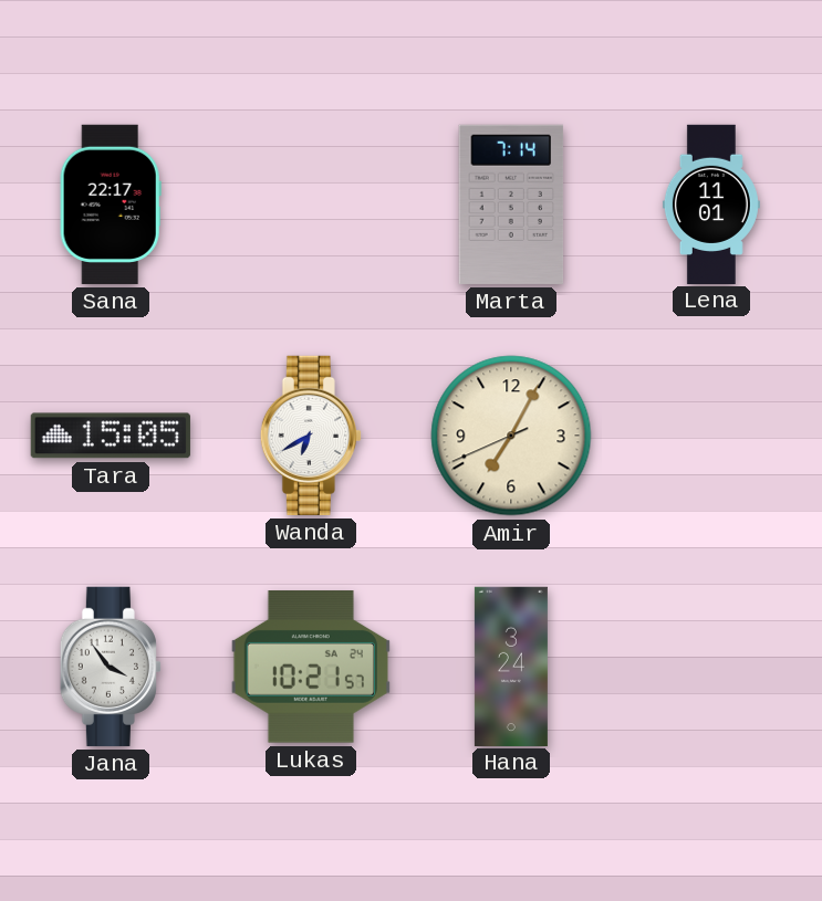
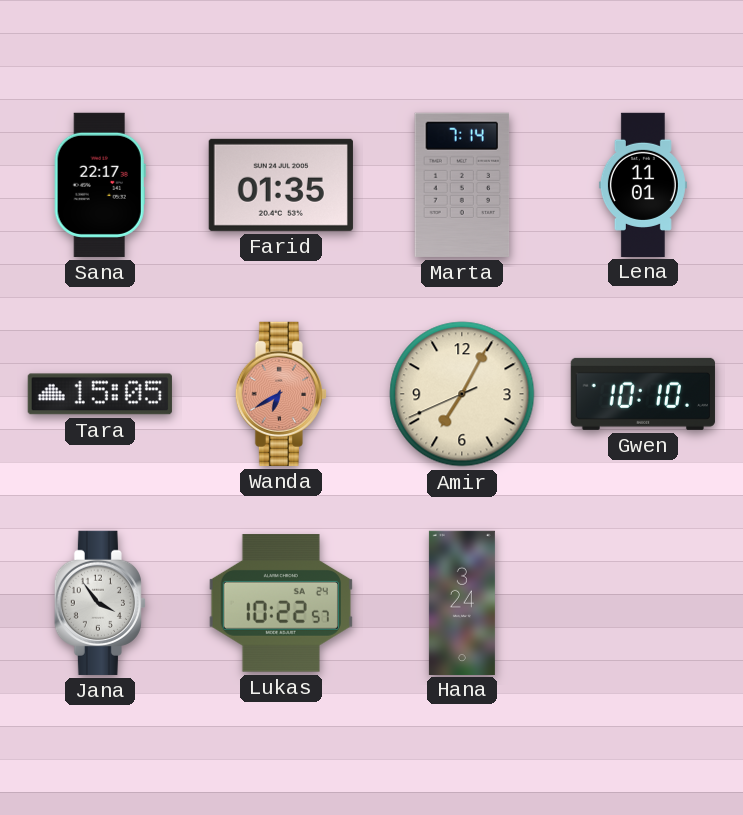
Farid: none -> 01:35
Wanda dial: white -> salmon
Gwen: none -> 10:10
Lukas: 10:21 -> 10:22
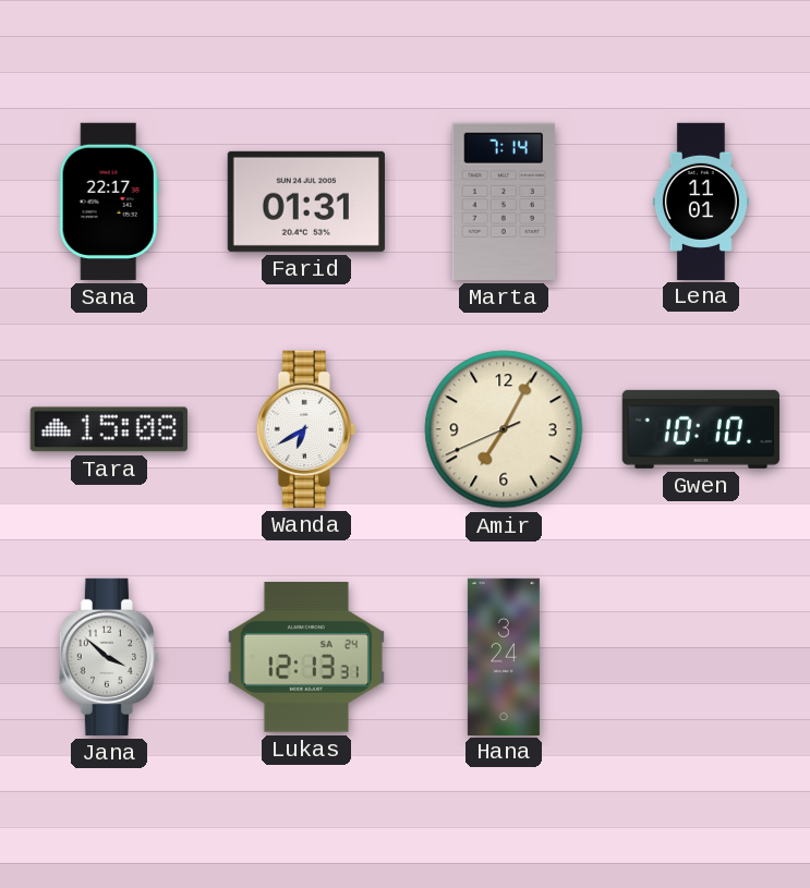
Farid: 01:35 -> 01:31
Tara: 15:05 -> 15:08
Wanda dial: salmon -> white
Jana: 3:54 -> 3:52
Lukas: 10:22 -> 12:13
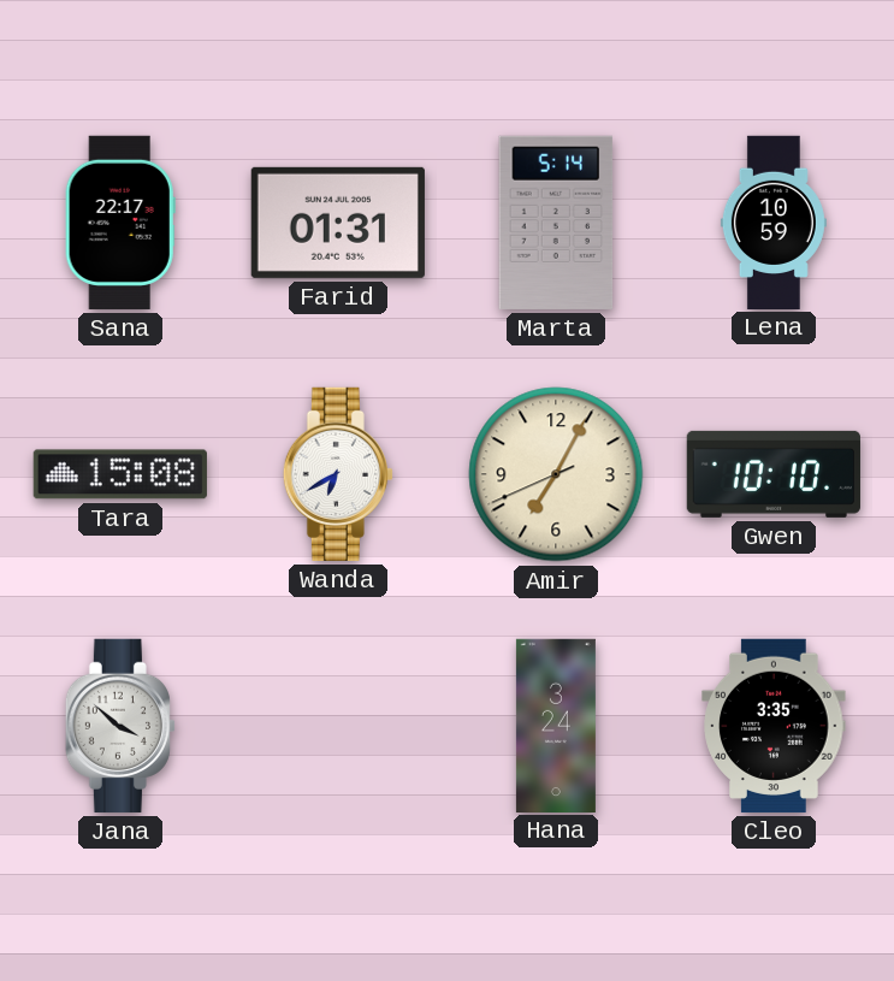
Marta: 7:14 -> 5:14
Lena: 11:01 -> 10:59
Lukas: 12:13 -> none
Cleo: none -> 3:35
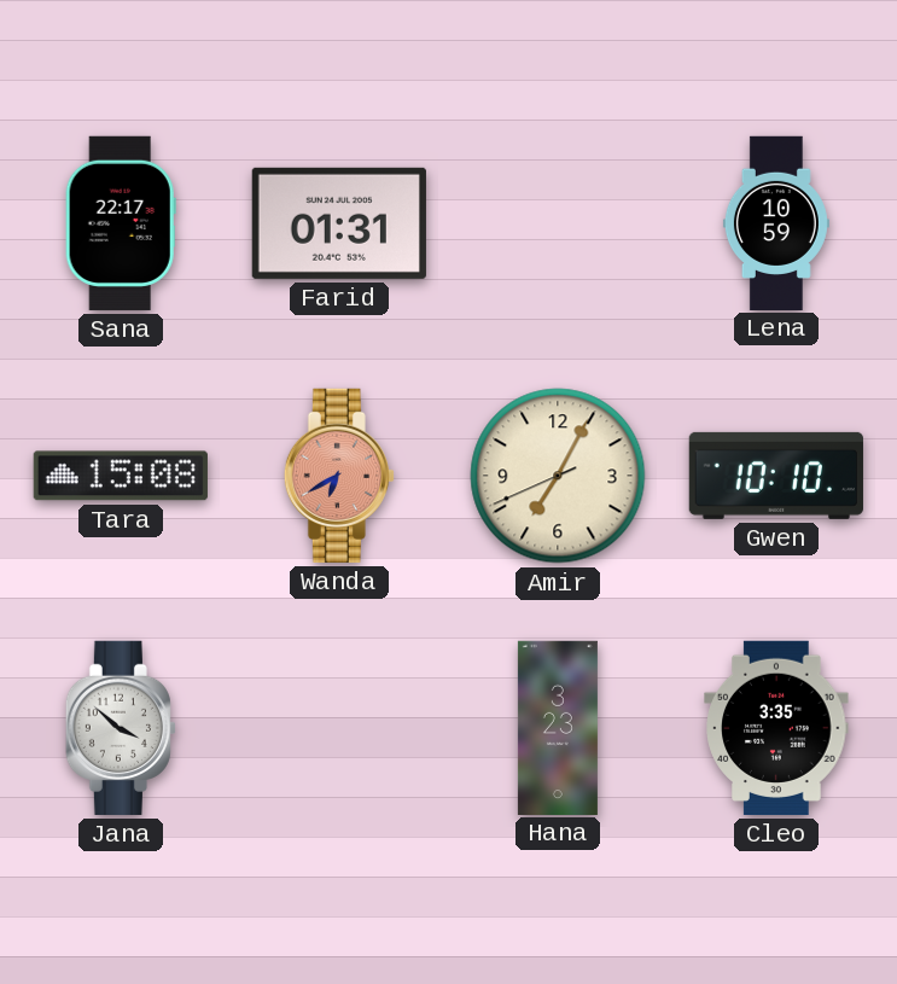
Marta: 5:14 -> none
Wanda dial: white -> salmon
Hana: 3:24 -> 3:23
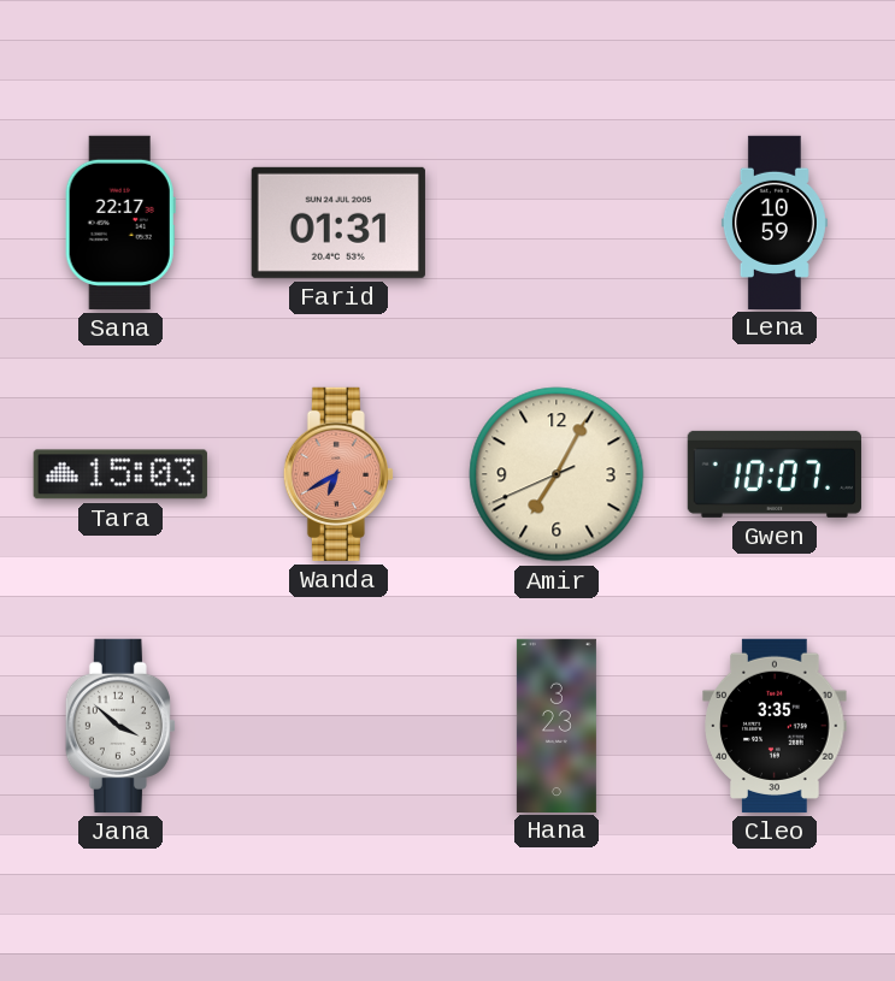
Tara: 15:08 -> 15:03
Gwen: 10:10 -> 10:07
